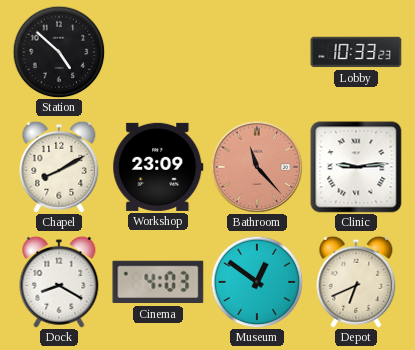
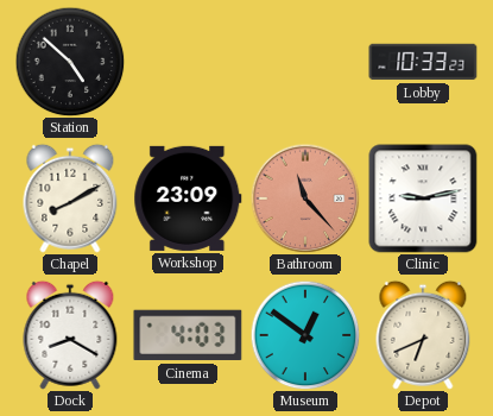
Clinic: 9:14 -> 9:13
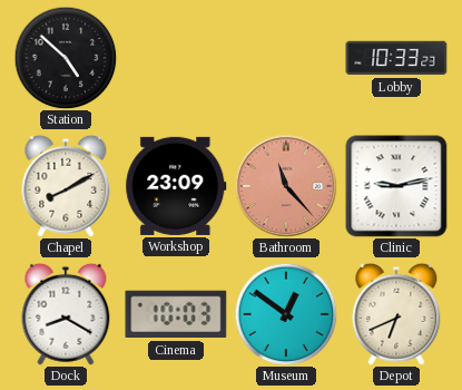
Cinema: 4:03 -> 10:03
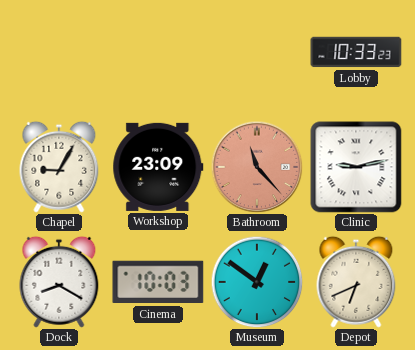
Station: 4:52 -> none
Chapel: 8:10 -> 9:05
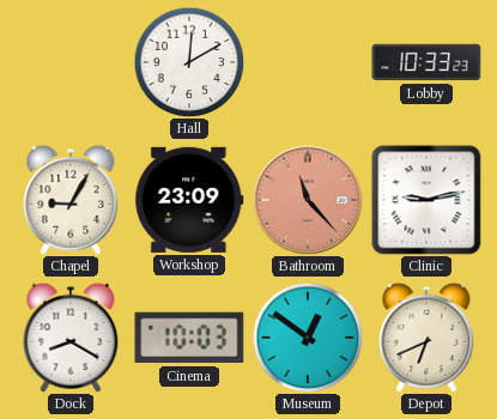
Hall: none -> 12:10
